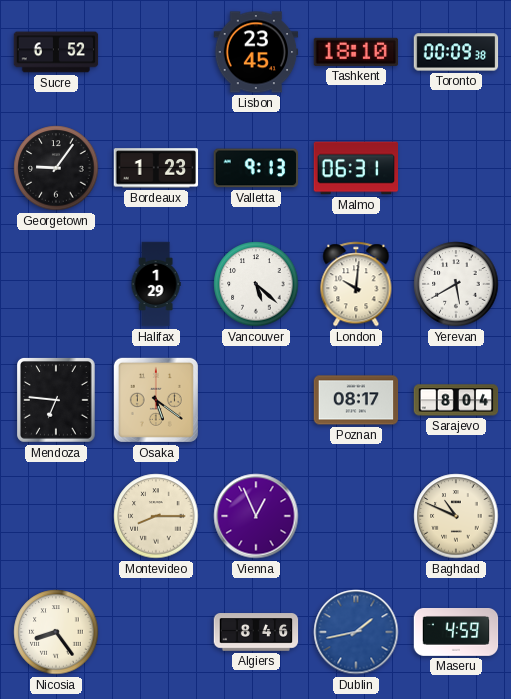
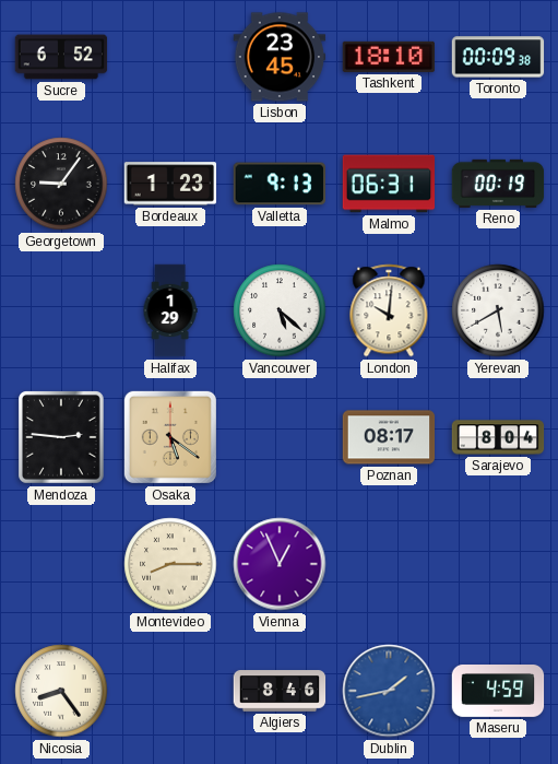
Reno: none -> 00:19
Mendoza: 6:46 -> 2:46
Baghdad: 10:49 -> none
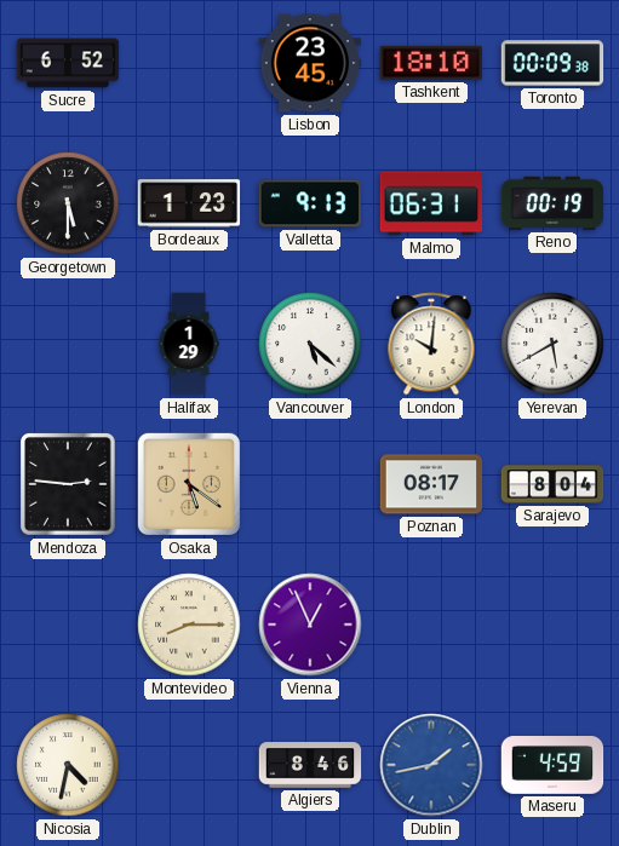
Georgetown: 9:06 -> 5:30
Nicosia: 8:24 -> 4:32
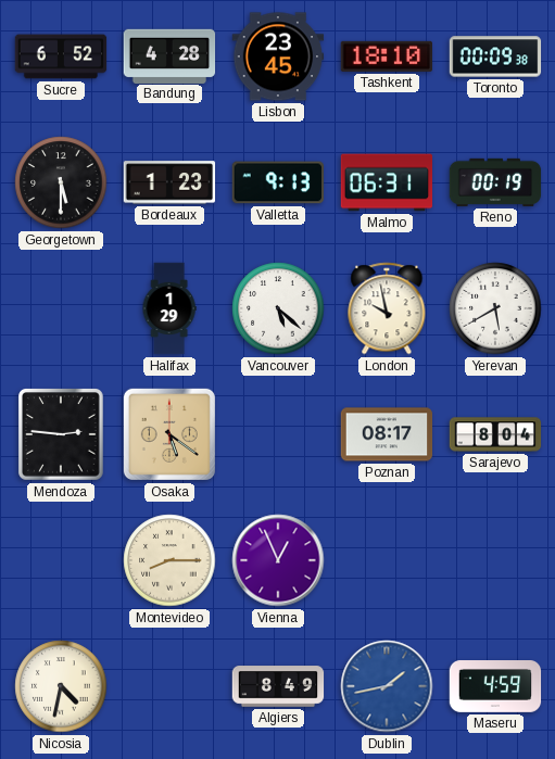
Bandung: none -> 4:28
London: 10:01 -> 9:58
Algiers: 8:46 -> 8:49
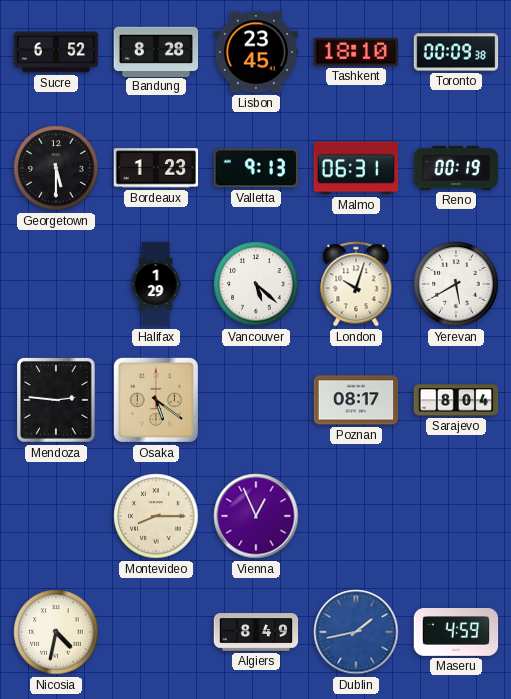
Bandung: 4:28 -> 8:28
London: 9:58 -> 10:03
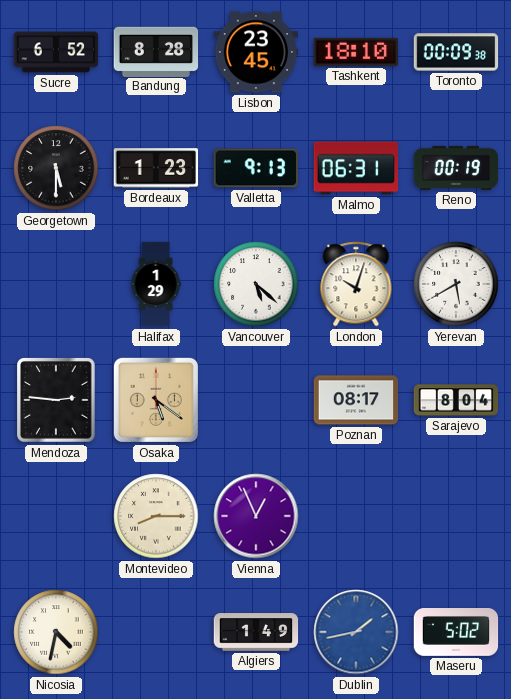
Algiers: 8:49 -> 1:49
Maseru: 4:59 -> 5:02
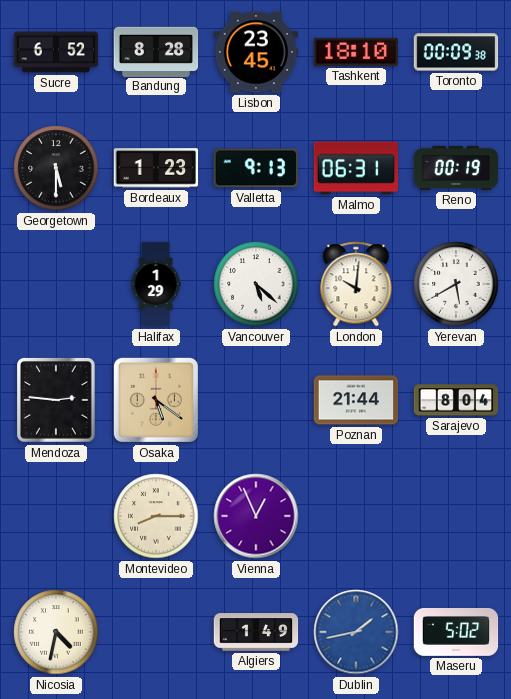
London: 10:03 -> 10:01
Poznan: 08:17 -> 21:44
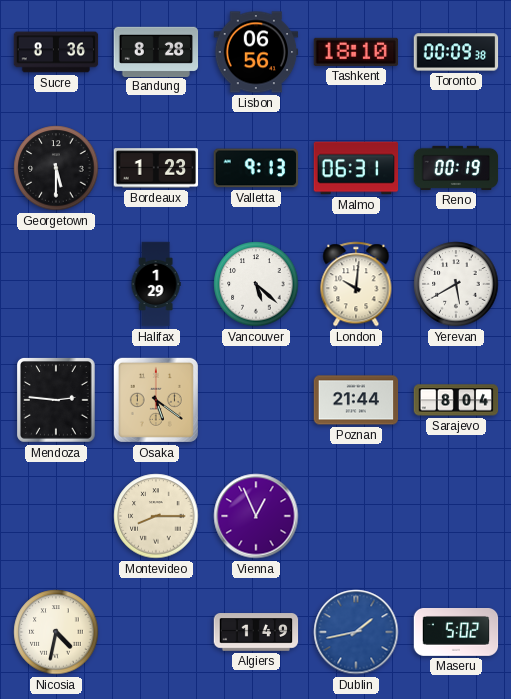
Sucre: 6:52 -> 8:36
Lisbon: 23:45 -> 06:56
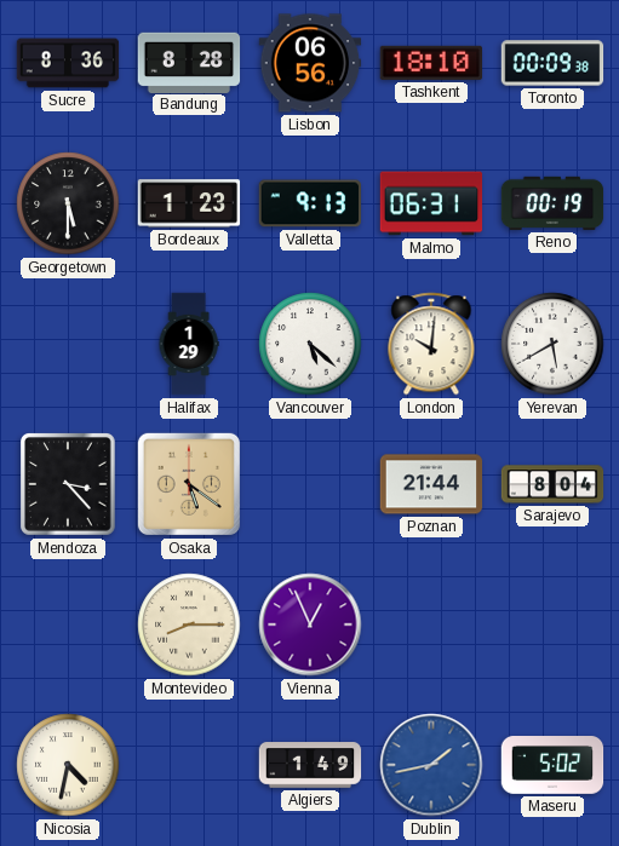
Mendoza: 2:46 -> 3:23
